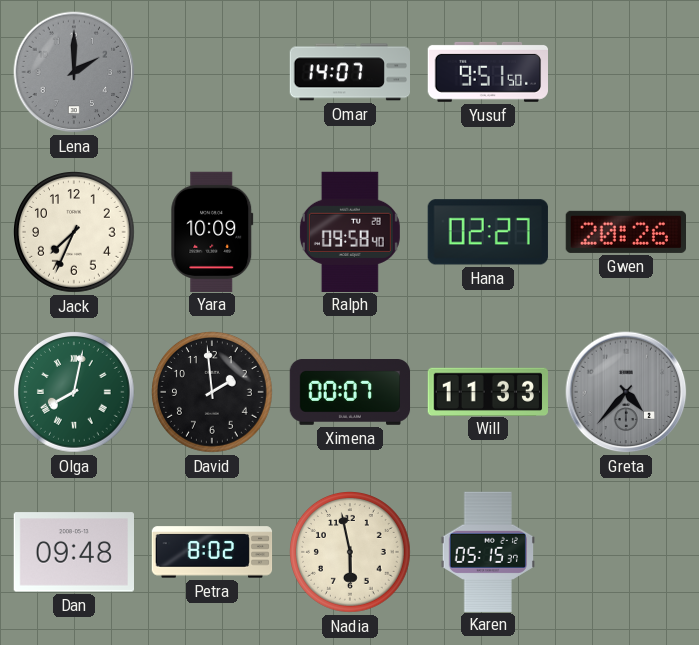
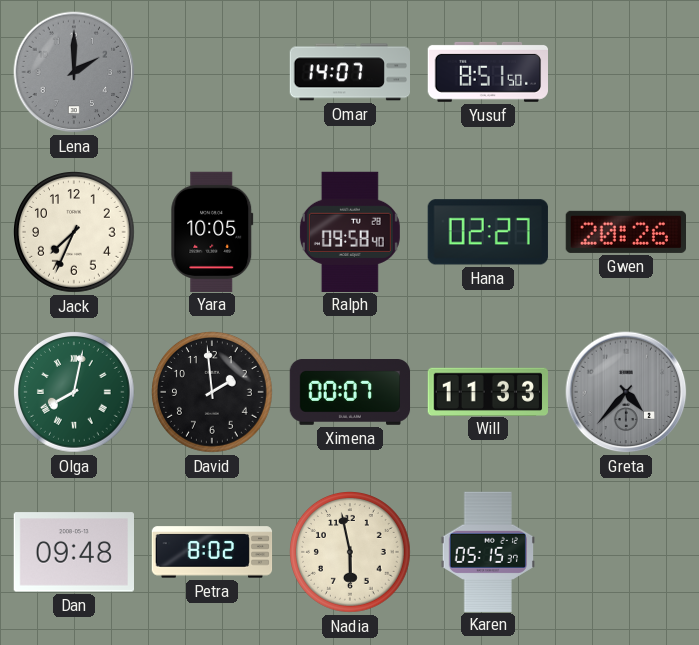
Yusuf: 9:51 -> 8:51
Yara: 10:09 -> 10:05
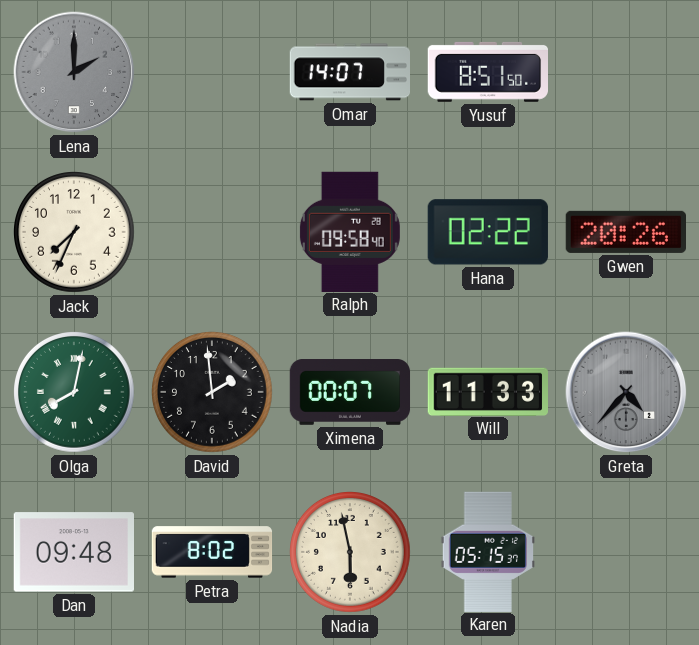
Yara: 10:05 -> none
Hana: 02:27 -> 02:22
